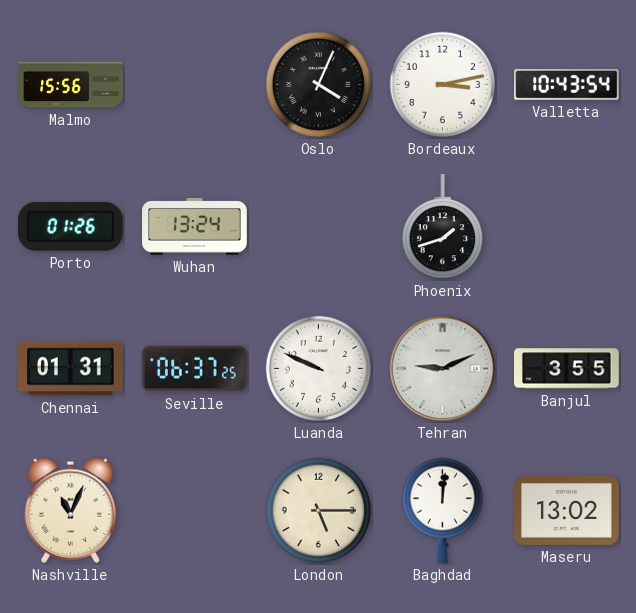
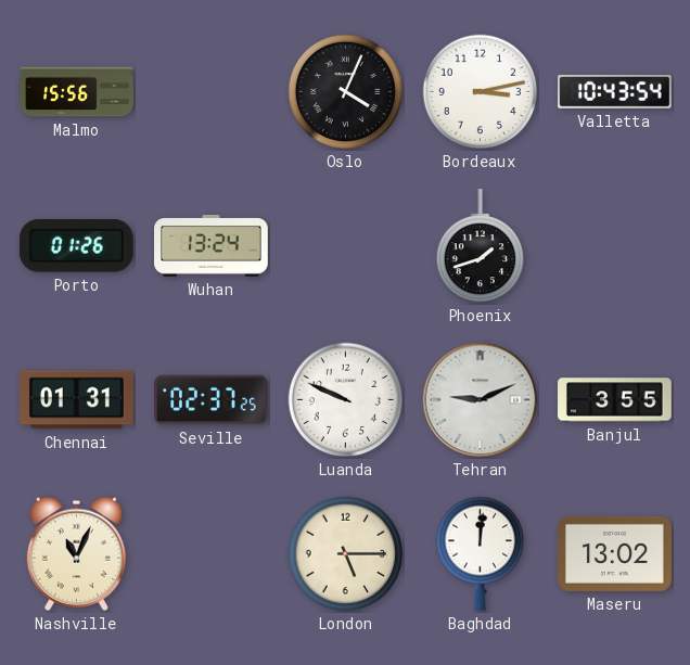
Seville: 06:37 -> 02:37
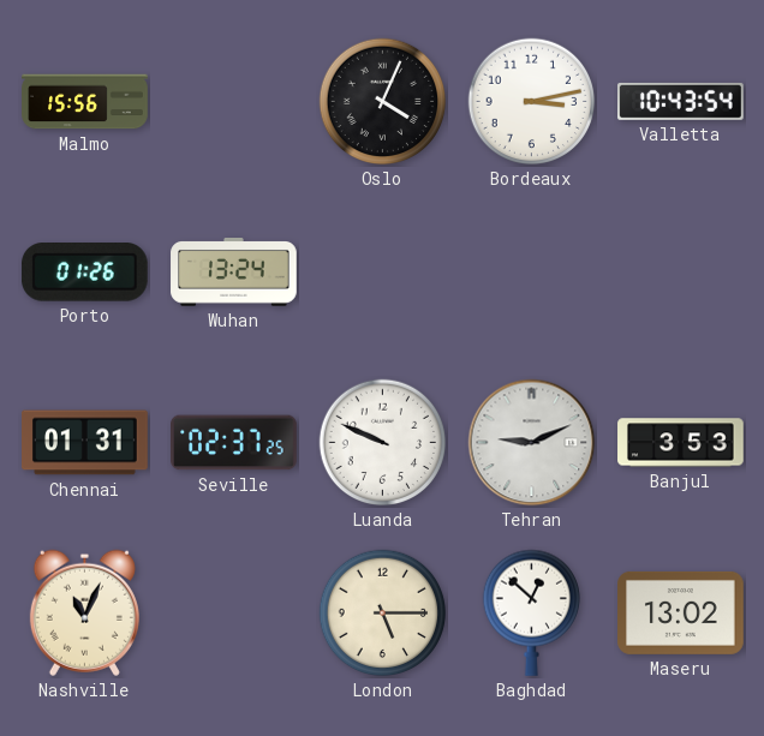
Phoenix: 1:42 -> none
Banjul: 3:55 -> 3:53
Baghdad: 12:01 -> 12:52
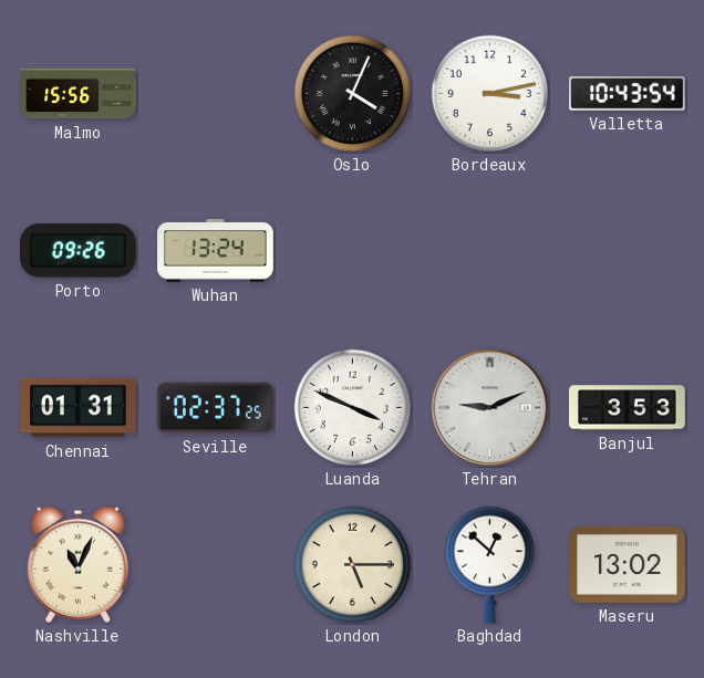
Porto: 01:26 -> 09:26
Luanda: 9:49 -> 3:49
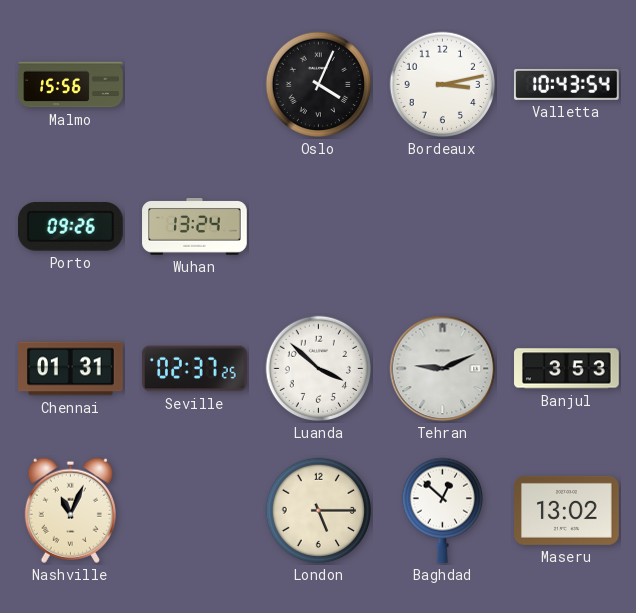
Luanda: 3:49 -> 3:52
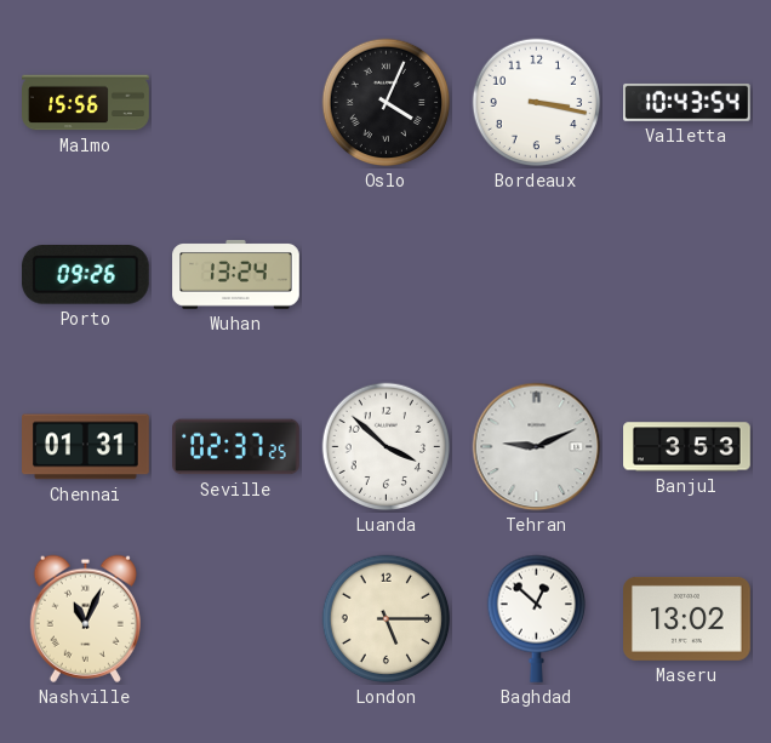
Bordeaux: 3:13 -> 3:17
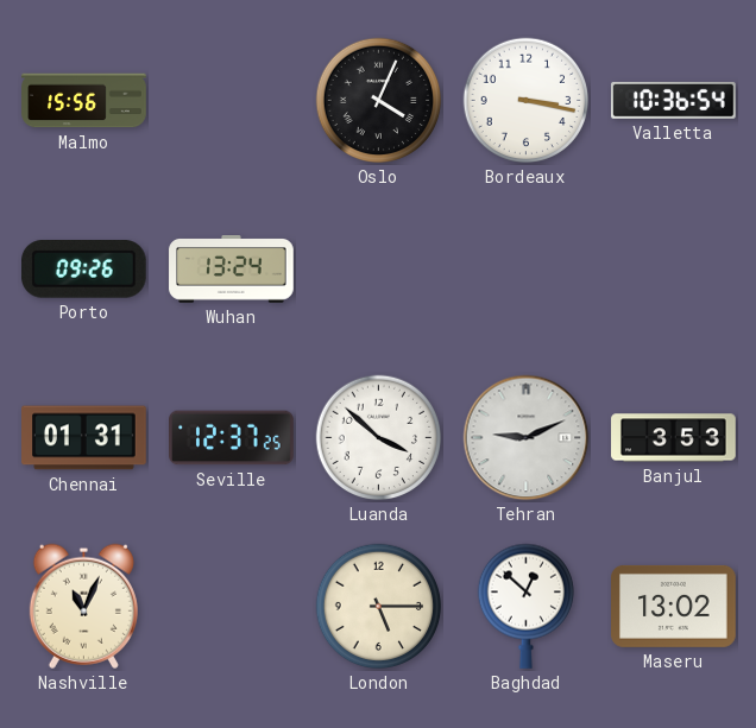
Valletta: 10:43 -> 10:36
Seville: 02:37 -> 12:37
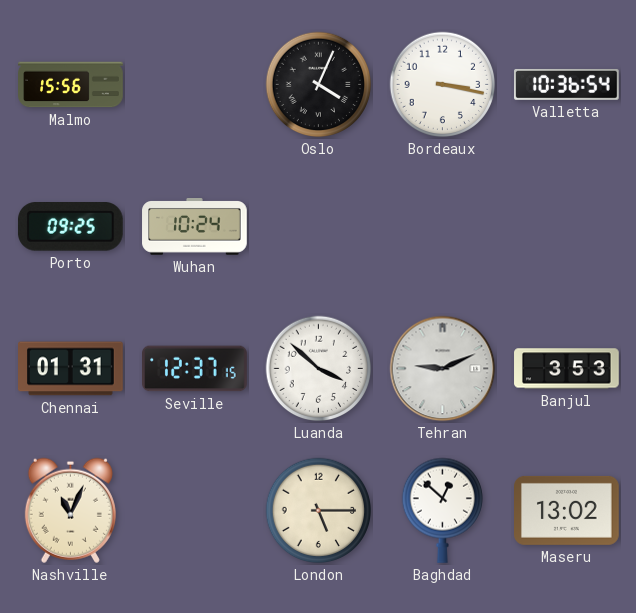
Porto: 09:26 -> 09:25
Wuhan: 13:24 -> 10:24
Seville: 12:37:25 -> 12:37:15
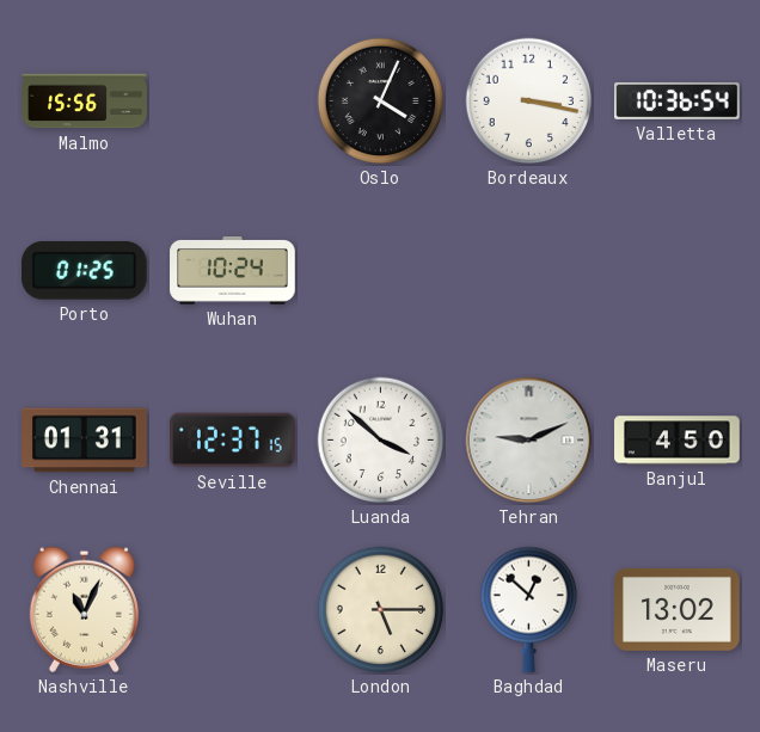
Porto: 09:25 -> 01:25
Banjul: 3:53 -> 4:50
